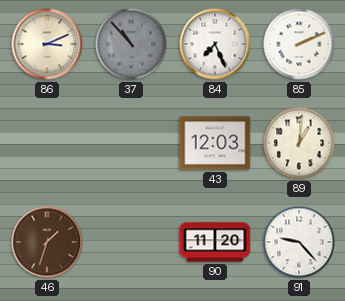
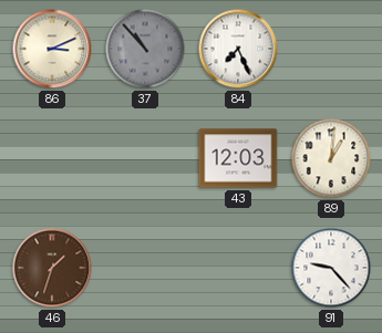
85: 2:11 -> none
90: 11:20 -> none
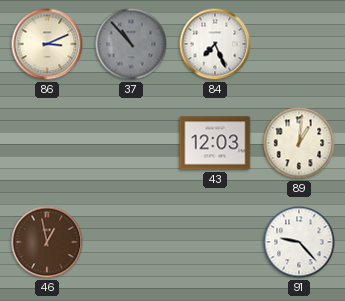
46: 1:33 -> 12:58
